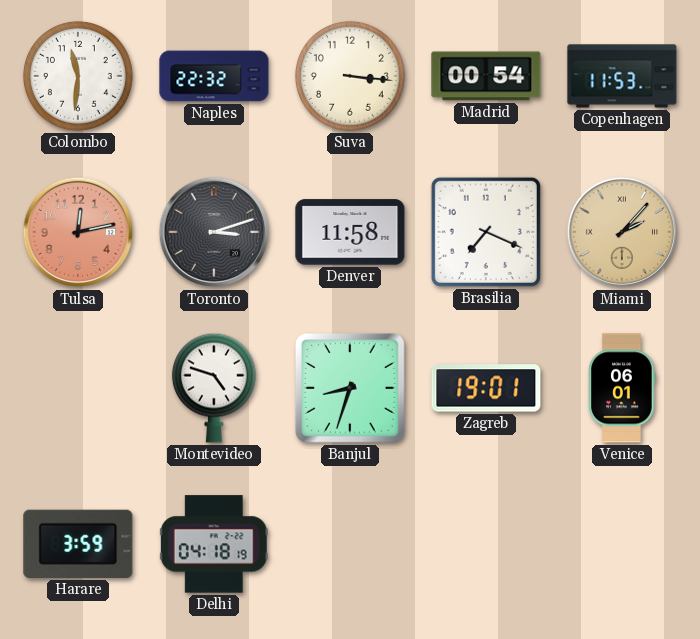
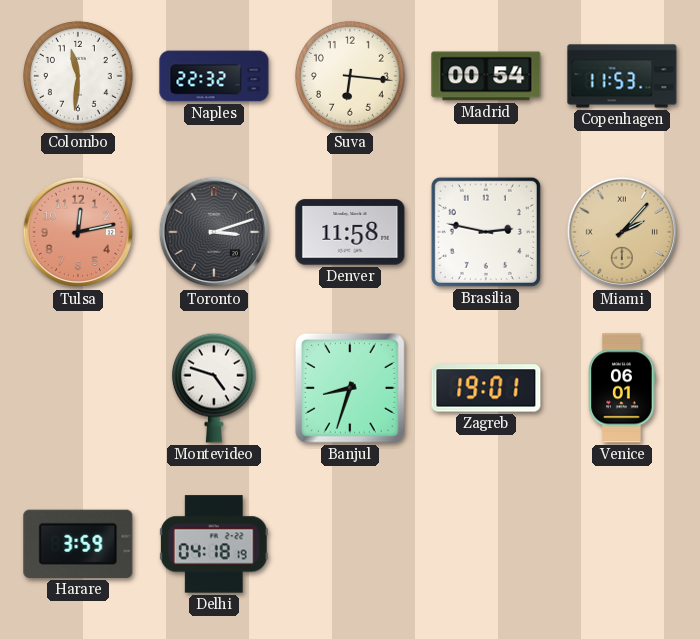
Suva: 3:16 -> 6:16
Brasilia: 7:19 -> 2:47
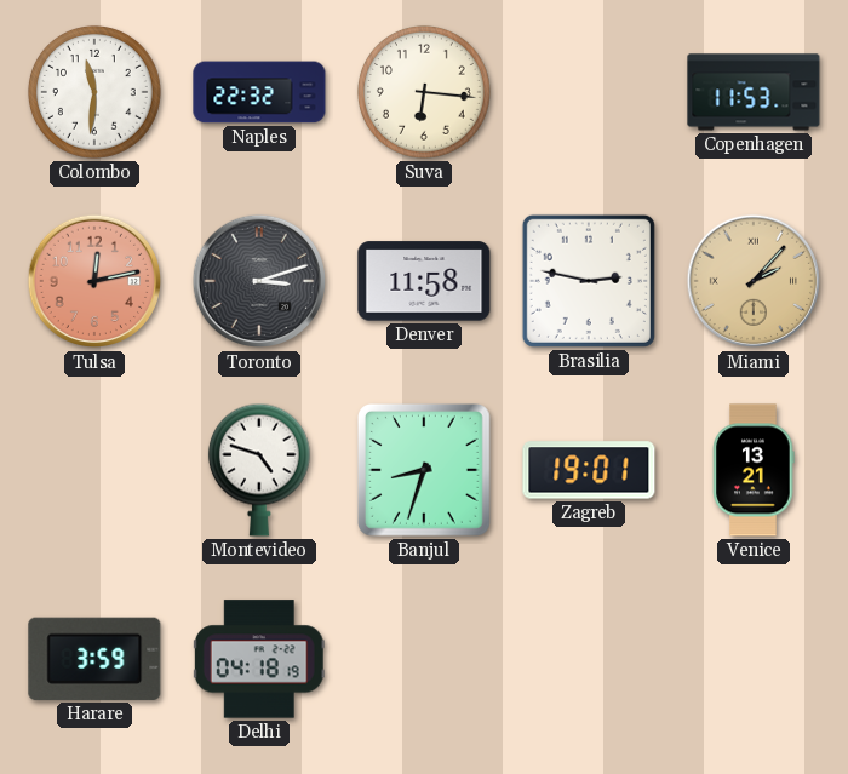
Madrid: 00:54 -> none
Venice: 06:01 -> 13:21
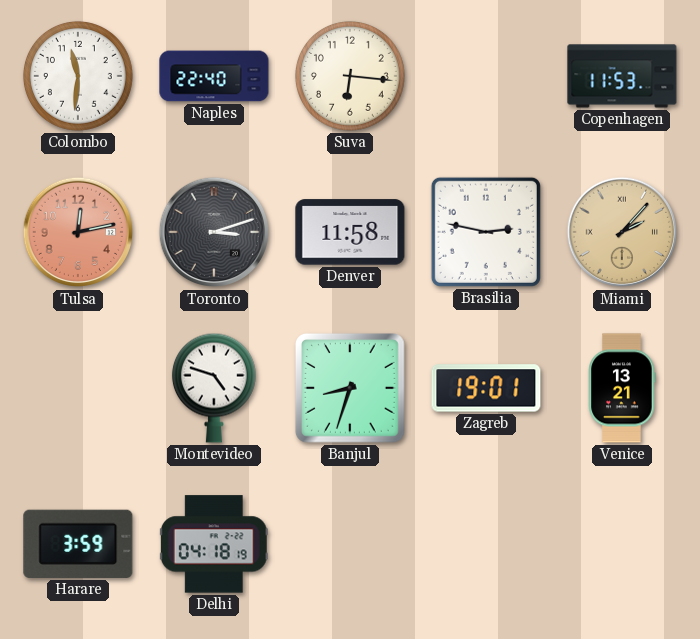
Naples: 22:32 -> 22:40
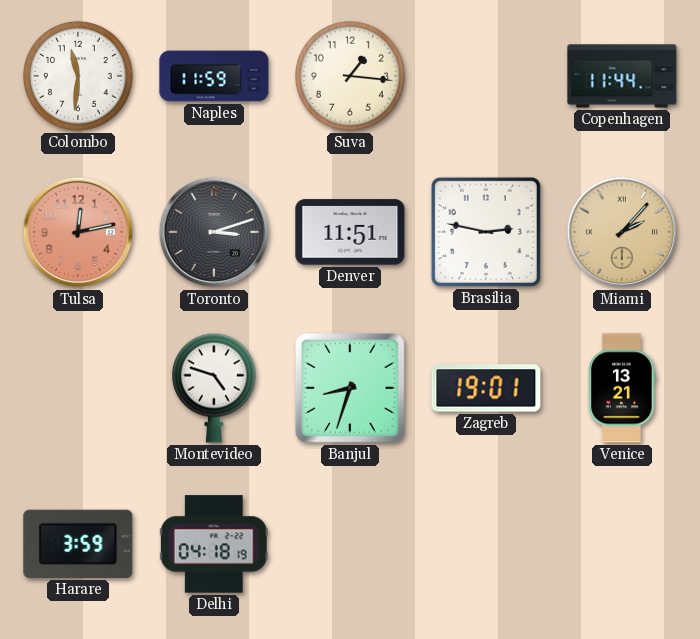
Naples: 22:40 -> 11:59
Suva: 6:16 -> 1:16
Copenhagen: 11:53 -> 11:44
Denver: 11:58 -> 11:51
